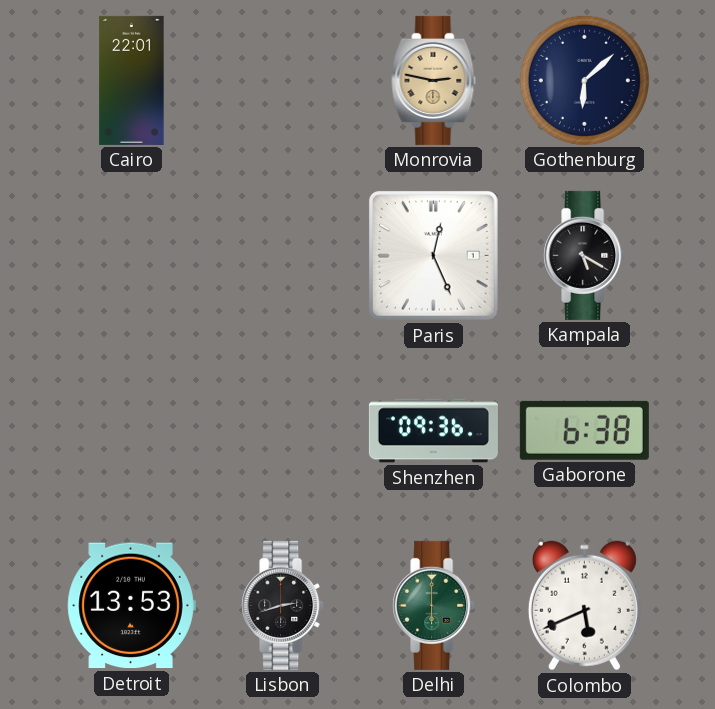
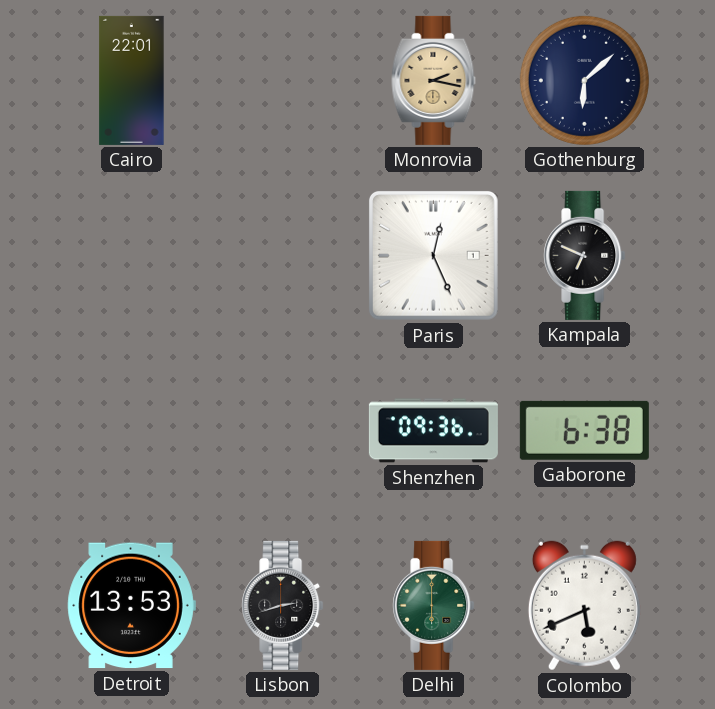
Monrovia: 2:47 -> 2:17
Kampala: 5:20 -> 6:49
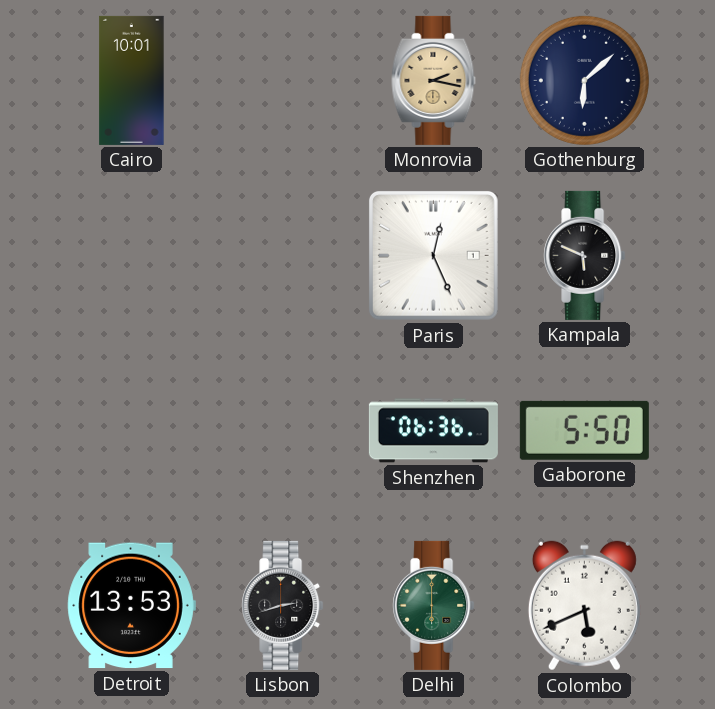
Cairo: 22:01 -> 10:01
Kampala: 6:49 -> 5:49
Shenzhen: 09:36 -> 06:36
Gaborone: 6:38 -> 5:50
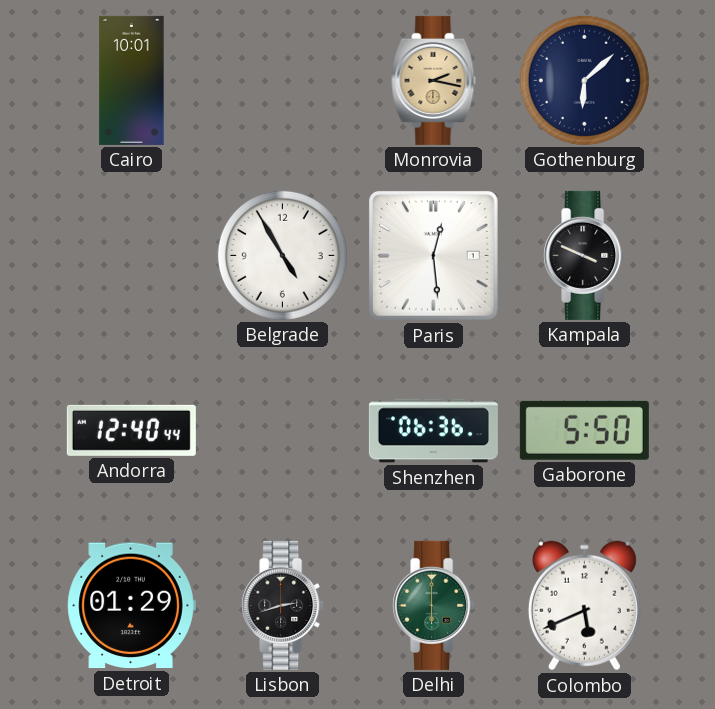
Belgrade: none -> 4:55
Paris: 12:26 -> 12:29
Kampala: 5:49 -> 3:49
Andorra: none -> 12:40
Detroit: 13:53 -> 01:29
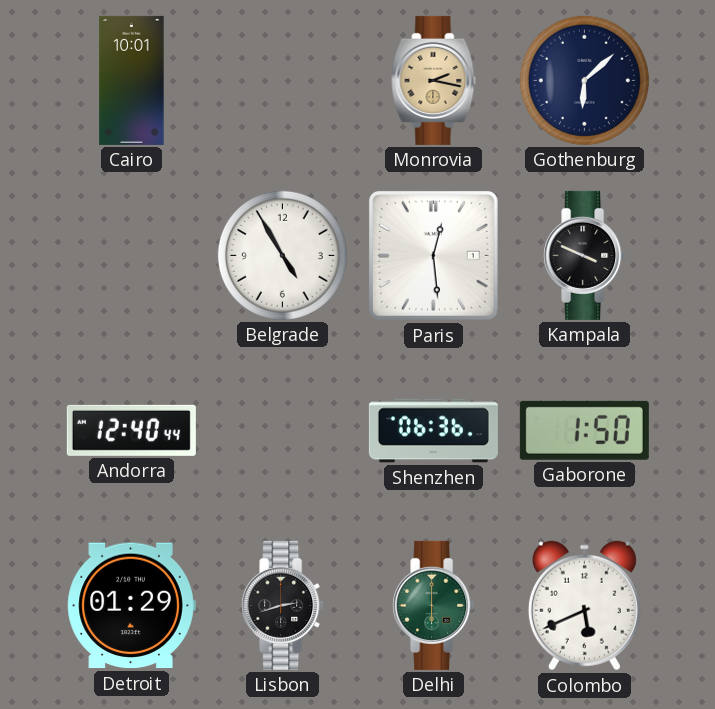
Gaborone: 5:50 -> 1:50
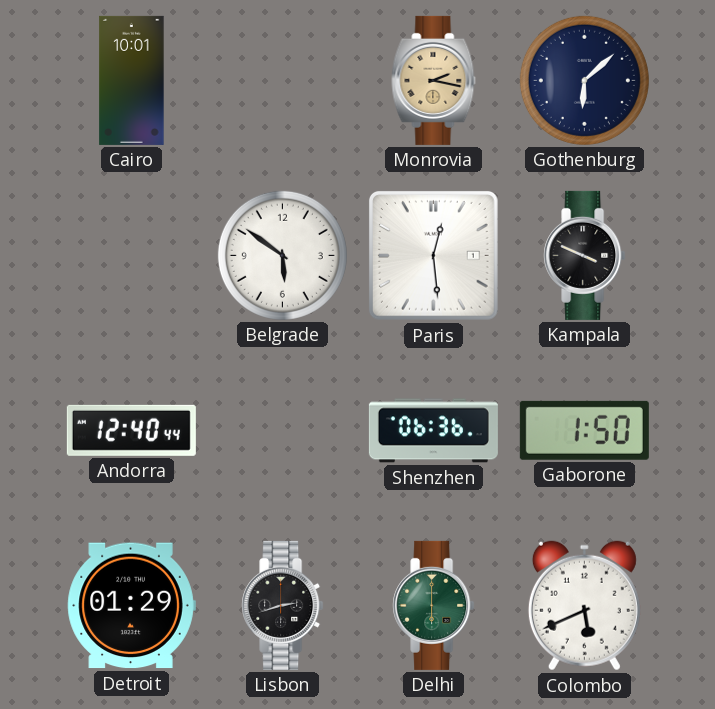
Belgrade: 4:55 -> 5:51
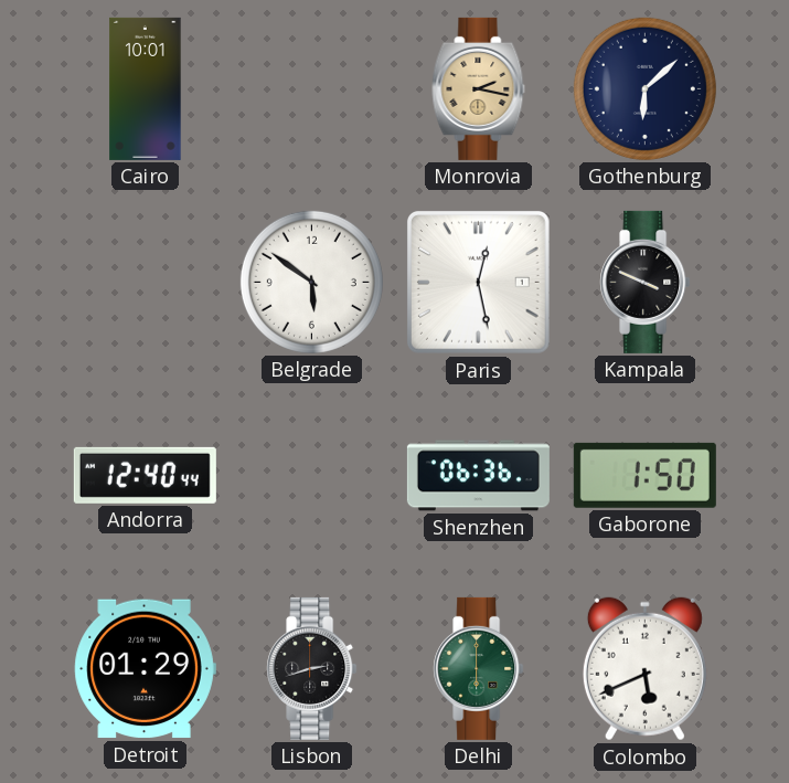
Paris: 12:29 -> 12:28
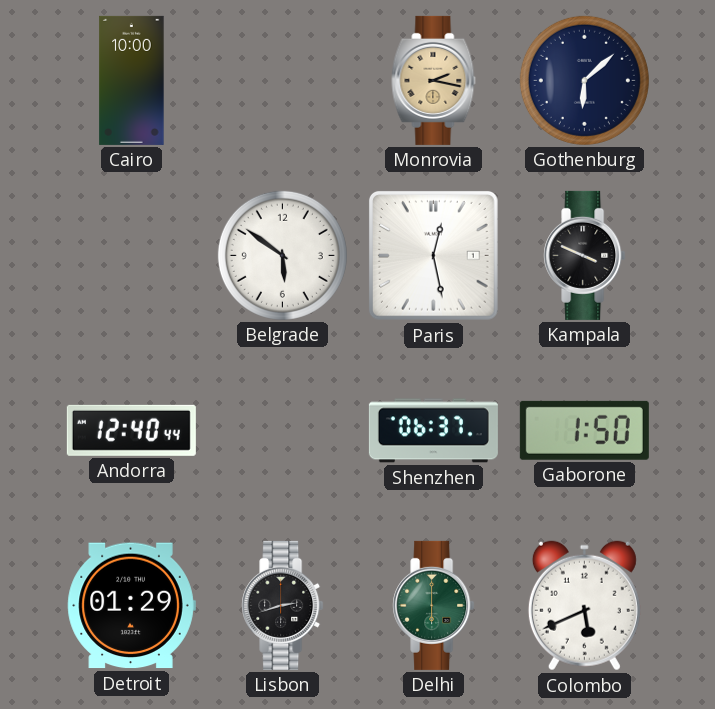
Cairo: 10:01 -> 10:00
Shenzhen: 06:36 -> 06:37
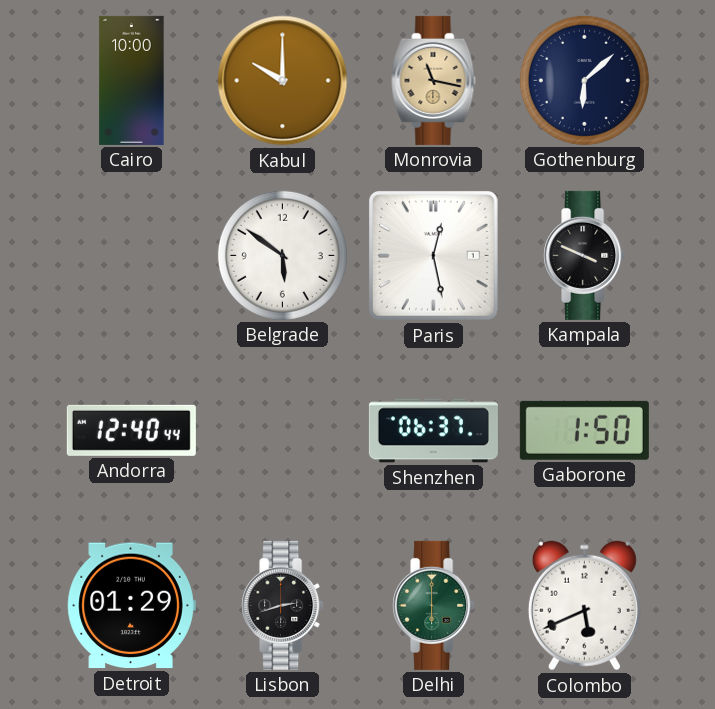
Kabul: none -> 10:00
Monrovia: 2:17 -> 11:17
